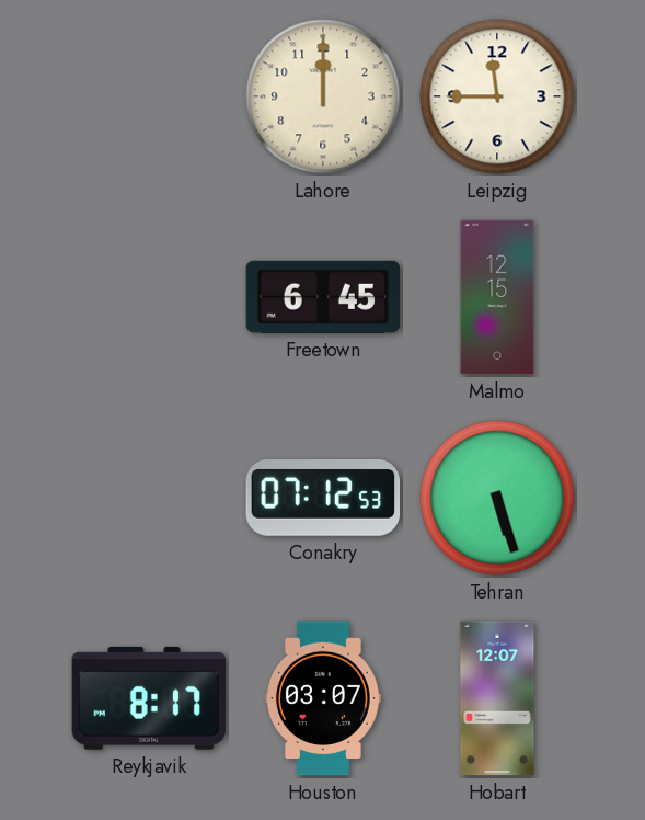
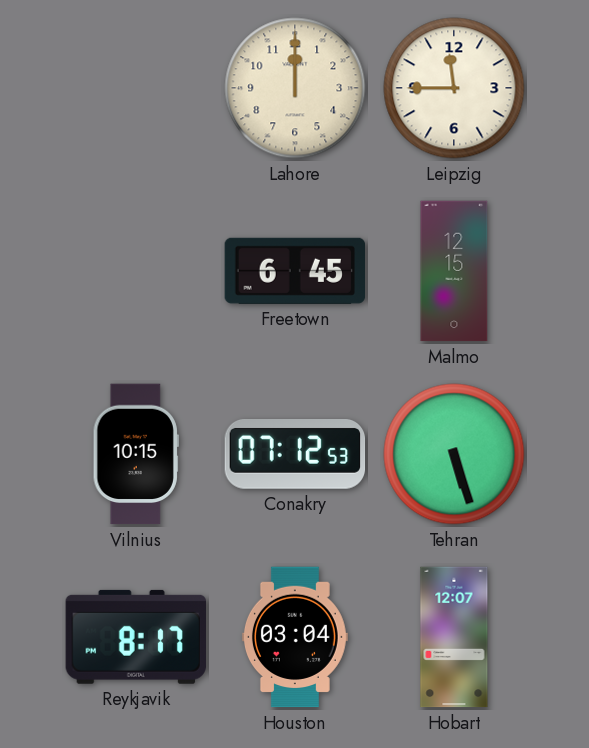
Vilnius: none -> 10:15
Houston: 03:07 -> 03:04
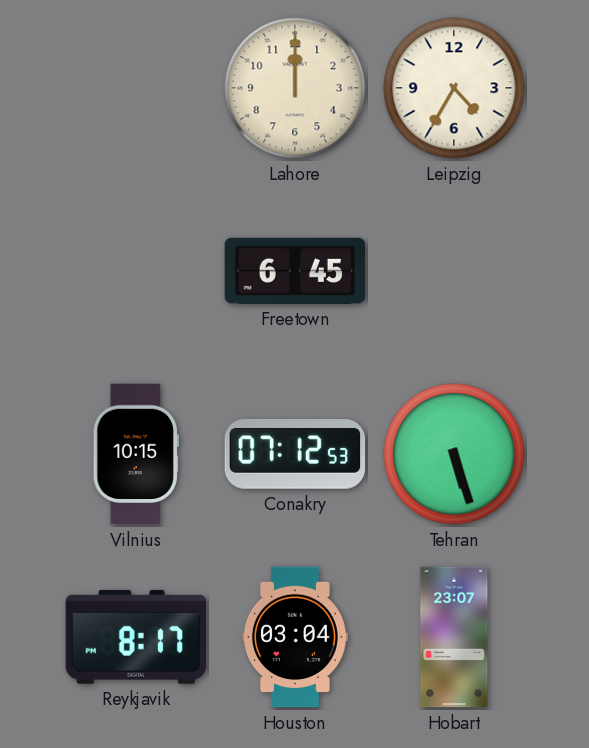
Leipzig: 11:45 -> 4:35
Malmo: 12:15 -> none
Hobart: 12:07 -> 23:07
